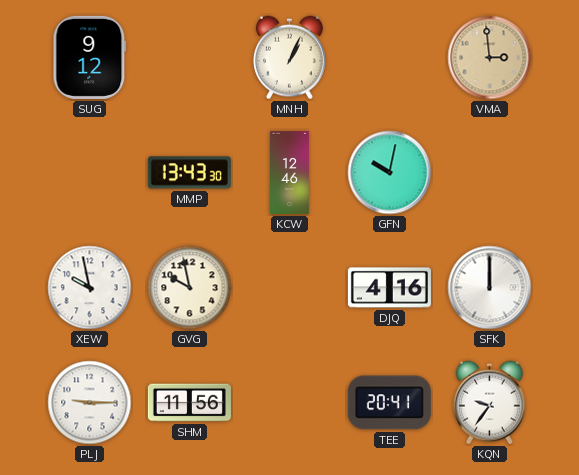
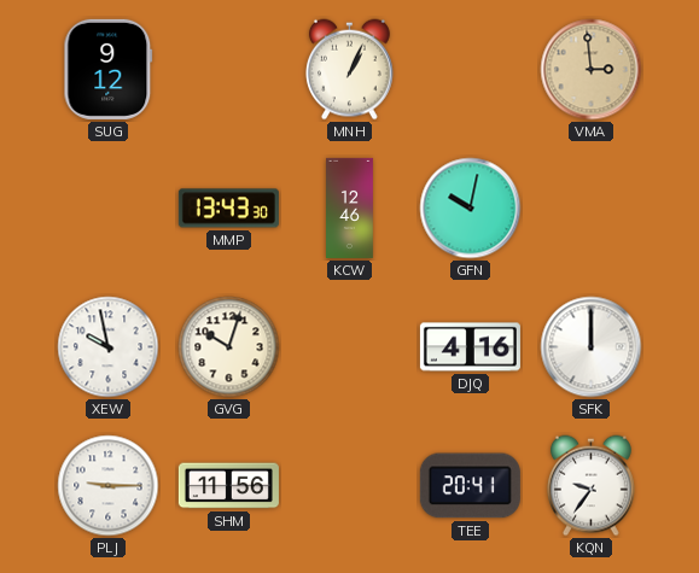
GVG: 9:58 -> 10:03
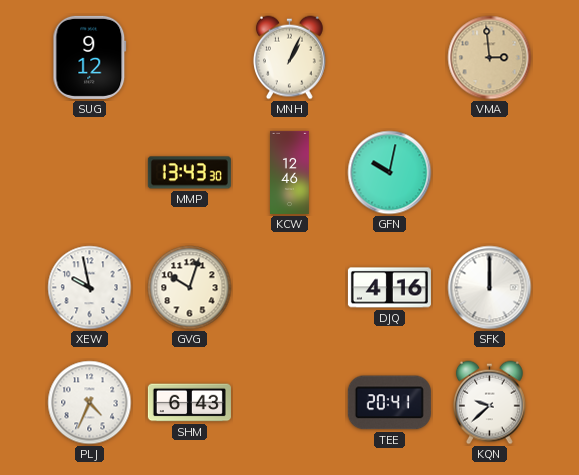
PLJ: 9:15 -> 4:34
SHM: 11:56 -> 6:43
KQN: 9:36 -> 9:38
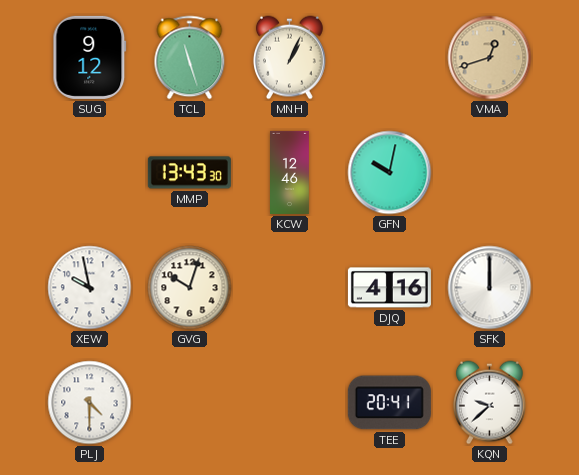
TCL: none -> 11:27
VMA: 2:59 -> 12:42
PLJ: 4:34 -> 4:30
SHM: 6:43 -> none
